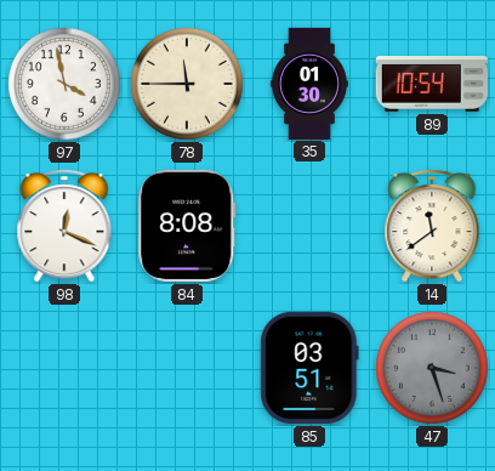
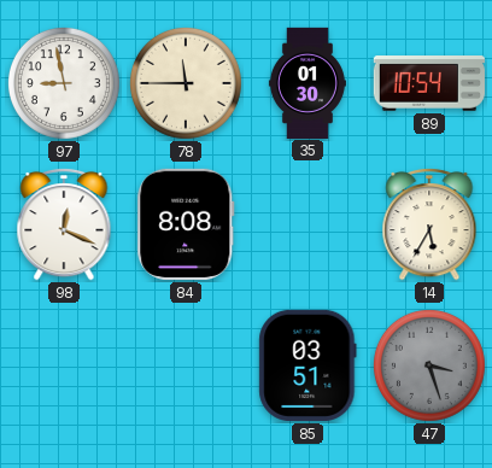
97: 3:58 -> 8:58
14: 11:39 -> 5:35
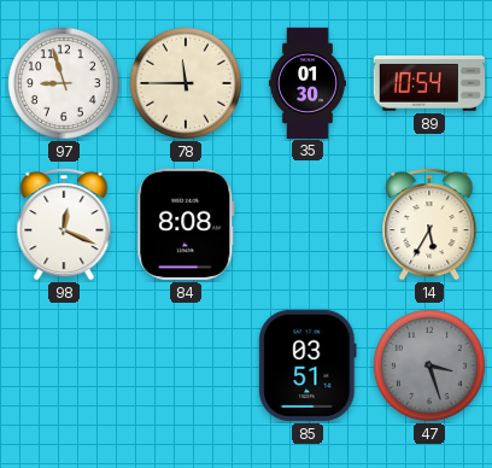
97: 8:58 -> 8:57
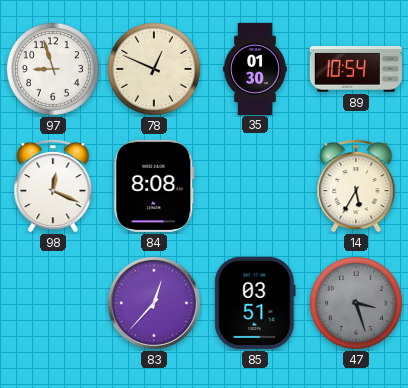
78: 11:45 -> 12:49
83: none -> 12:37
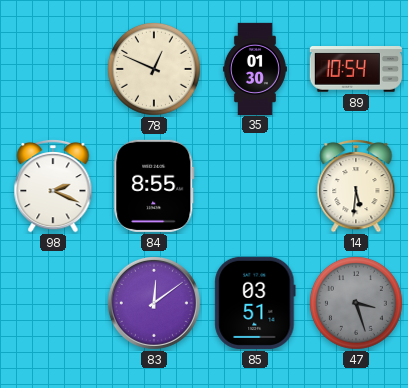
97: 8:57 -> none
98: 12:19 -> 2:19
84: 8:08 -> 8:55
14: 5:35 -> 5:31
83: 12:37 -> 12:09
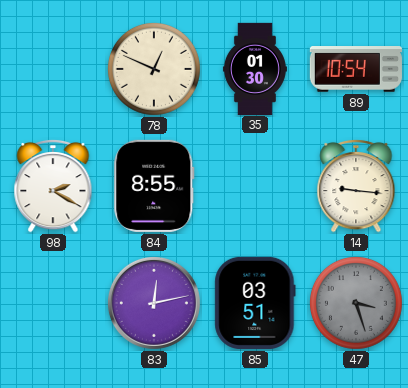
98: 2:19 -> 2:20
14: 5:31 -> 9:16
83: 12:09 -> 12:13
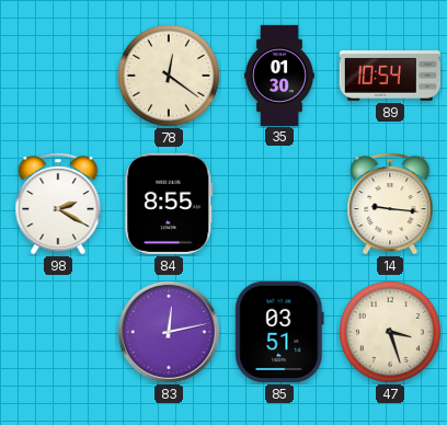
78: 12:49 -> 12:21
47 dial: grey -> cream
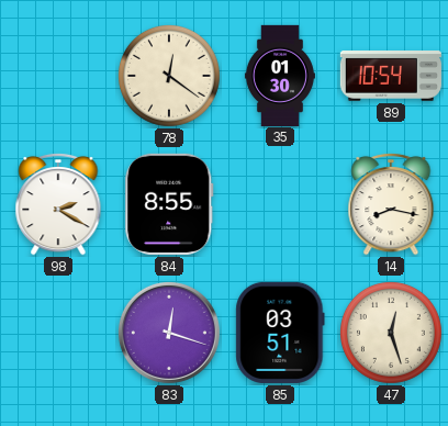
14: 9:16 -> 8:17
83: 12:13 -> 12:18
47: 3:27 -> 12:27
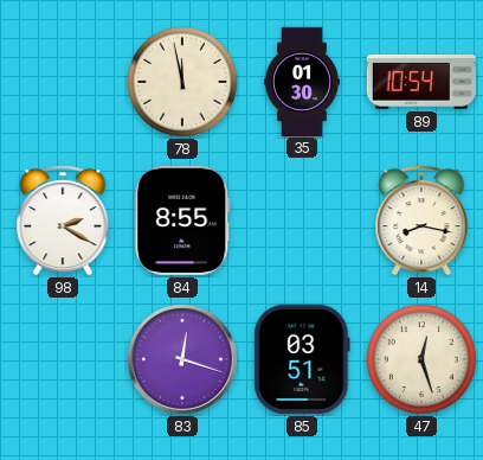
78: 12:21 -> 11:58
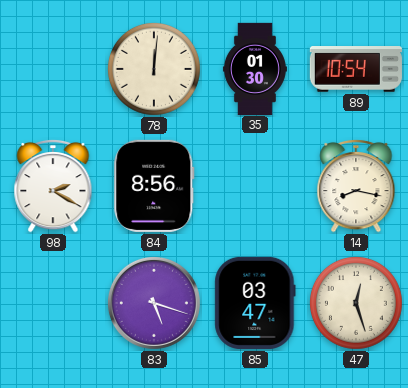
78: 11:58 -> 12:01
84: 8:55 -> 8:56
83: 12:18 -> 5:18
85: 03:51 -> 03:47
